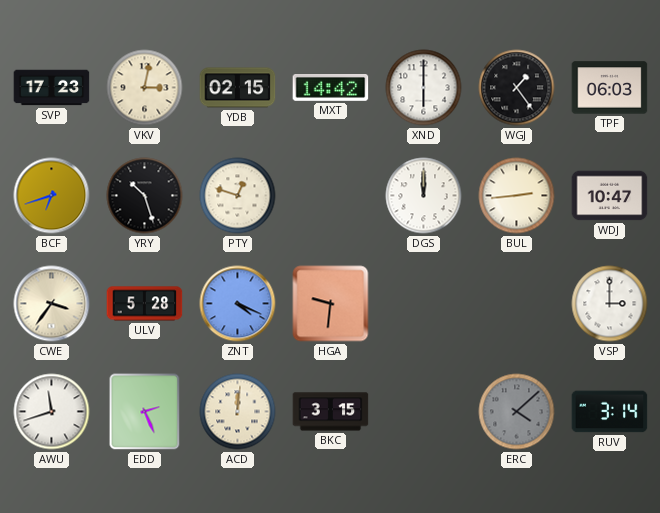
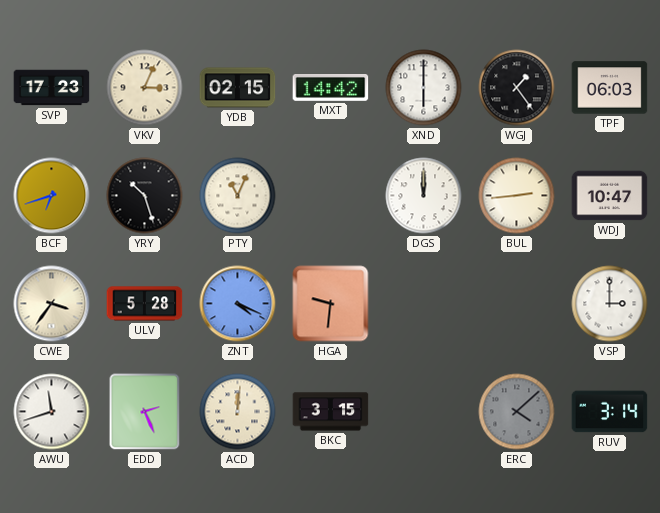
VKV: 3:02 -> 3:04
PTY: 12:48 -> 11:04
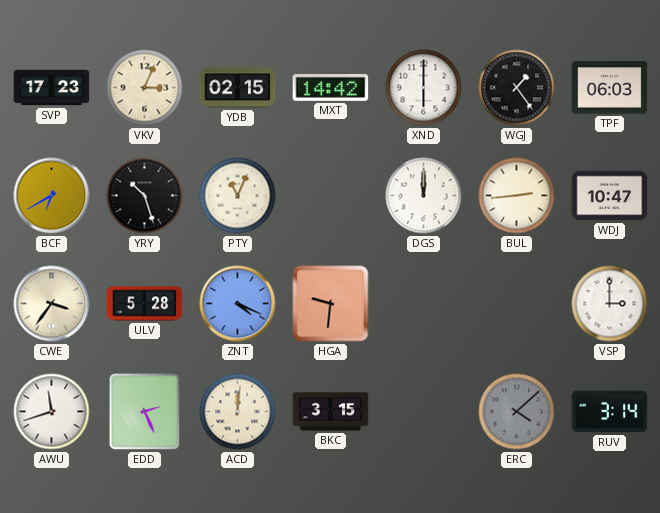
BCF: 6:42 -> 6:40
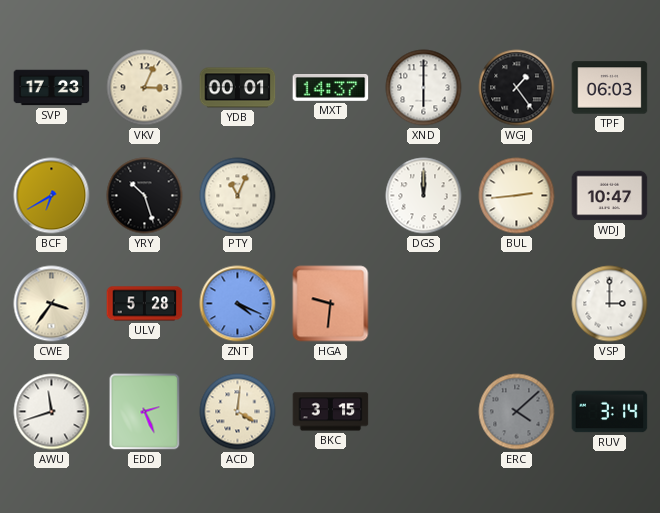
YDB: 02:15 -> 00:01
MXT: 14:42 -> 14:37
ACD: 12:01 -> 4:01
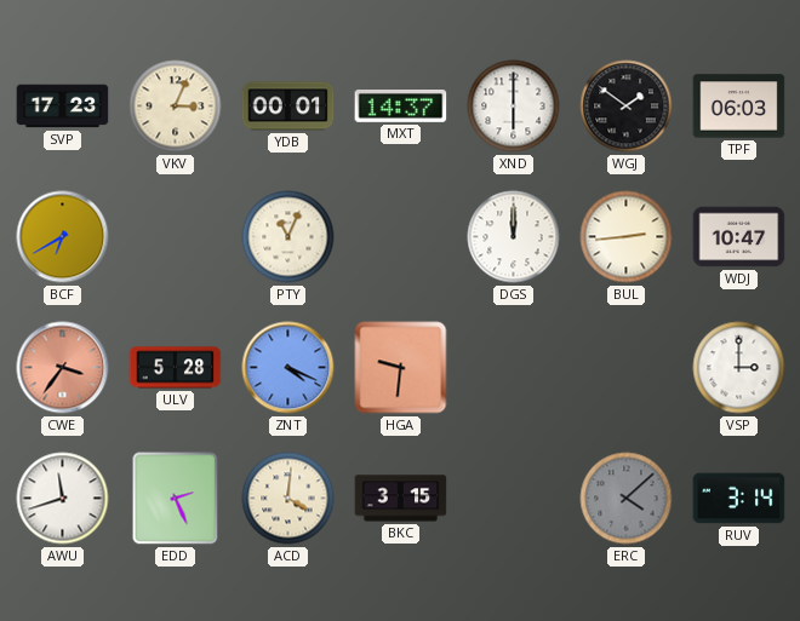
WGJ: 1:24 -> 1:51
YRY: 10:27 -> none
CWE dial: cream -> salmon
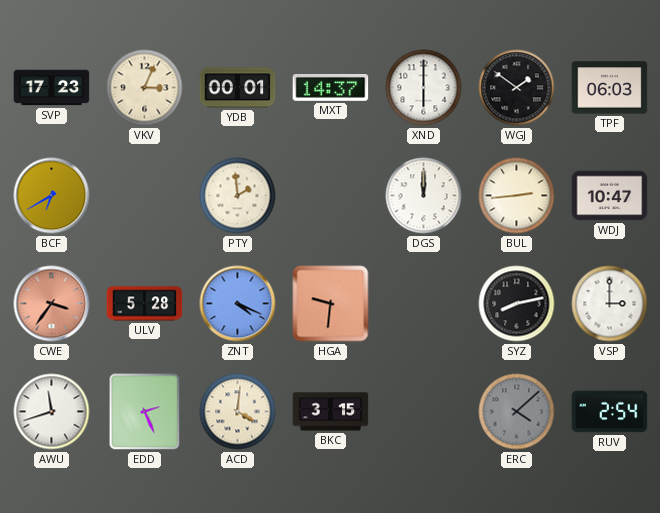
PTY: 11:04 -> 1:59
SYZ: none -> 8:13
RUV: 3:14 -> 2:54
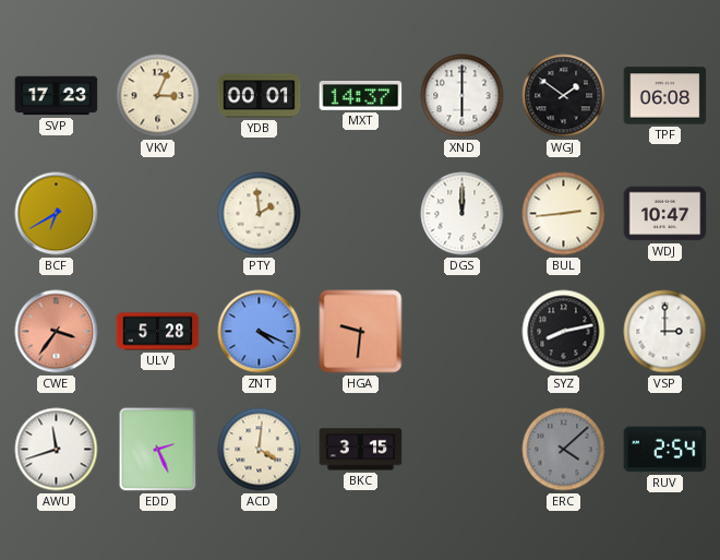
TPF: 06:03 -> 06:08
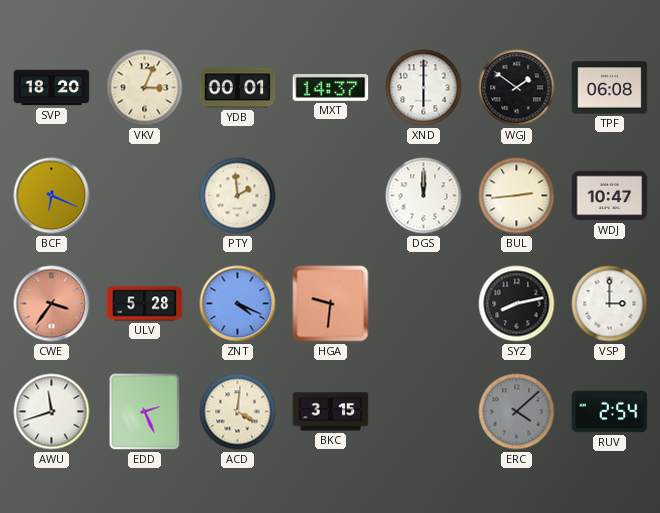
SVP: 17:23 -> 18:20
BCF: 6:40 -> 6:19
